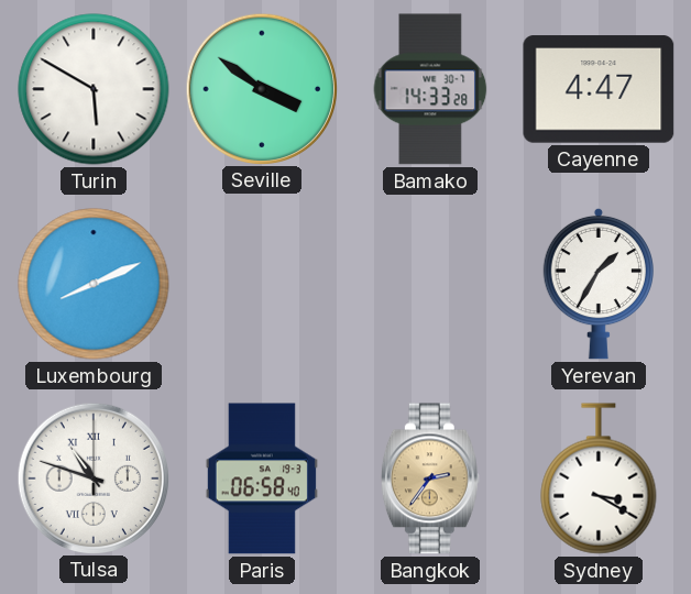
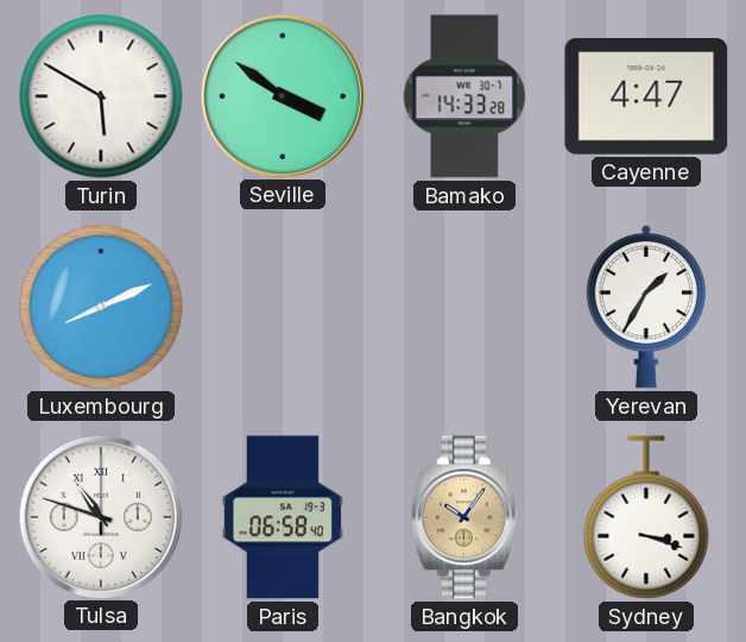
Bangkok: 2:36 -> 10:06
Sydney: 3:20 -> 3:18
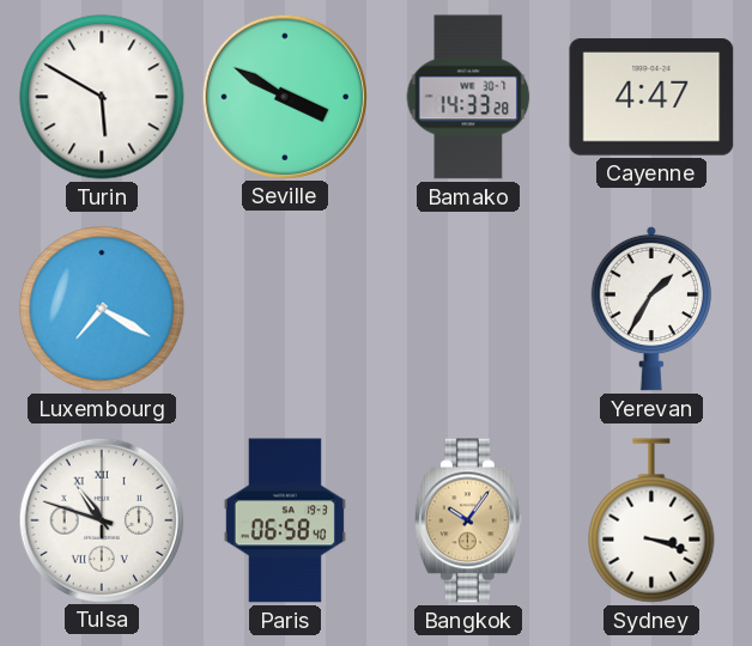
Seville: 3:51 -> 3:50
Luxembourg: 8:11 -> 7:20
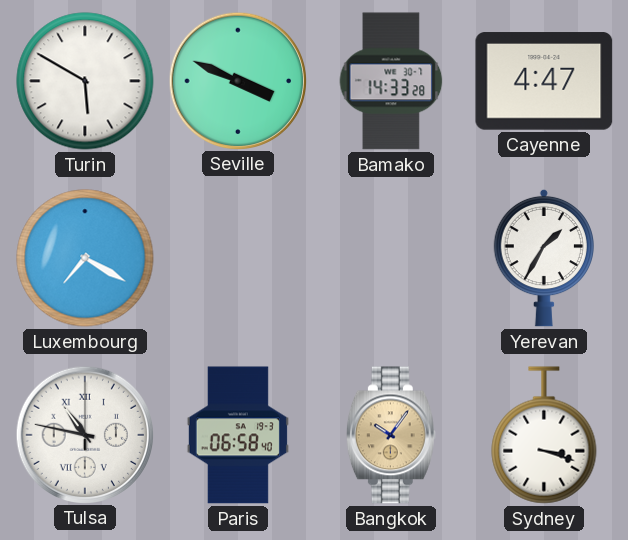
Seville: 3:50 -> 3:49
Tulsa: 10:48 -> 10:47
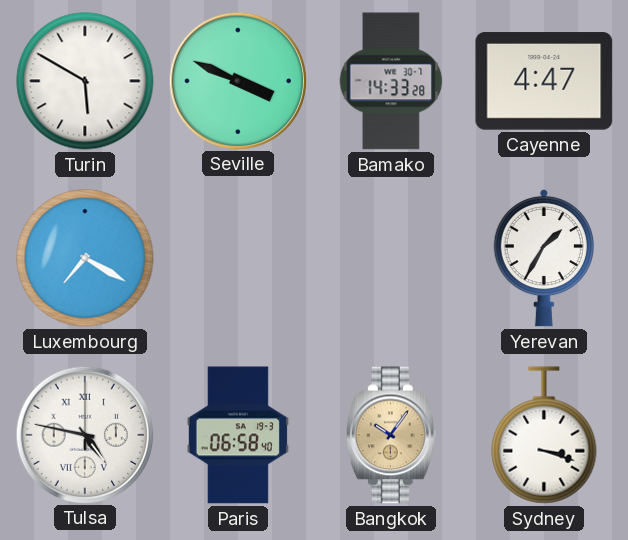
Tulsa: 10:47 -> 4:47
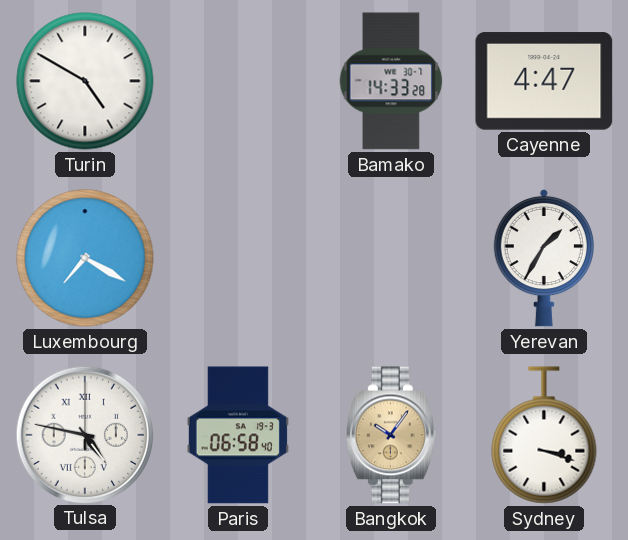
Turin: 5:50 -> 4:50
Seville: 3:49 -> none
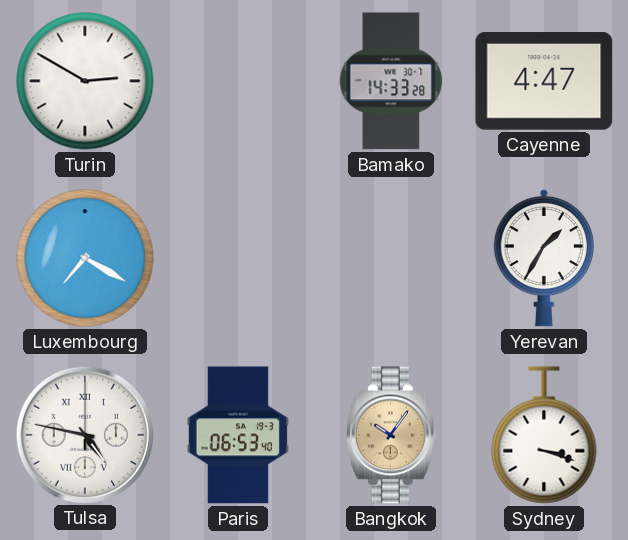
Turin: 4:50 -> 2:50
Paris: 06:58 -> 06:53
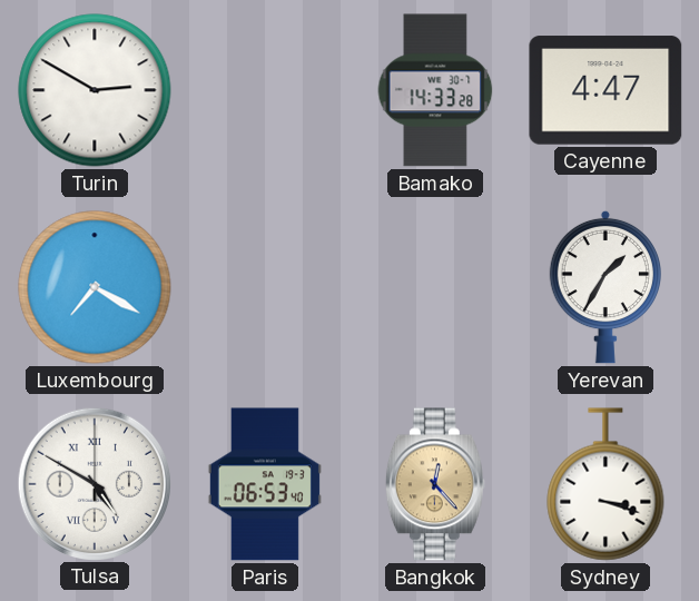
Tulsa: 4:47 -> 4:50
Bangkok: 10:06 -> 12:23
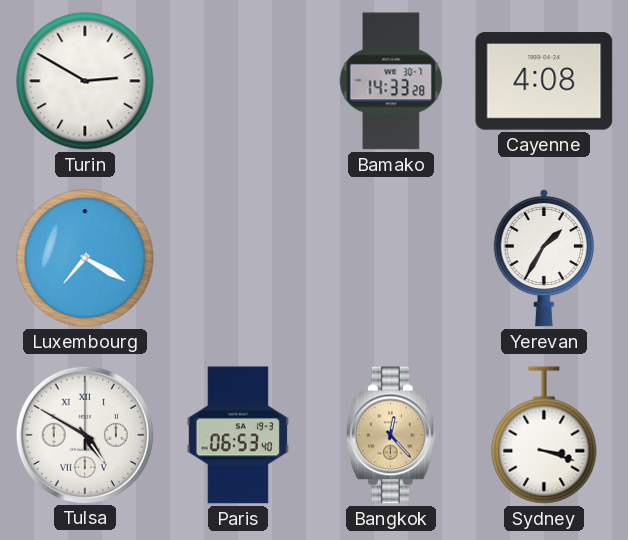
Cayenne: 4:47 -> 4:08
